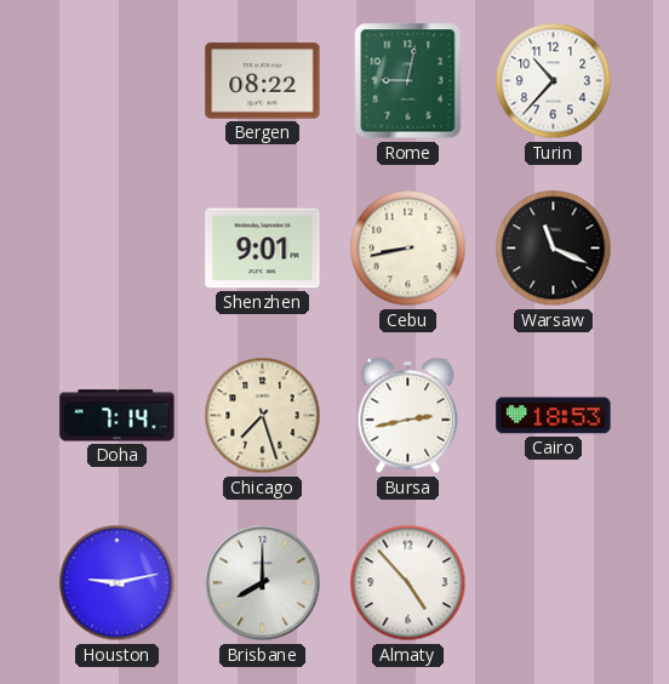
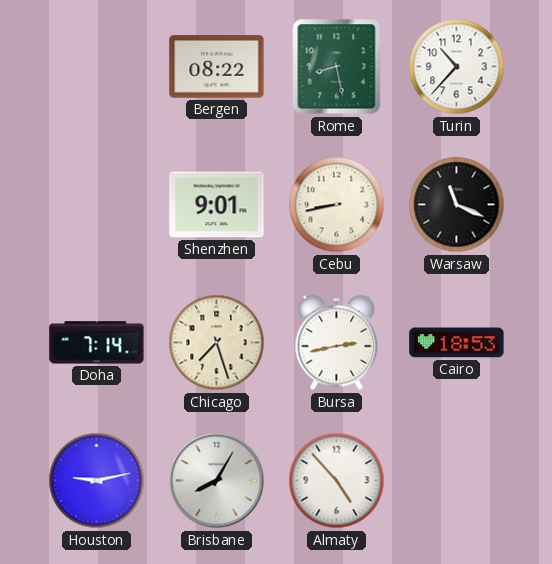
Rome: 9:02 -> 8:28
Brisbane: 8:00 -> 8:05
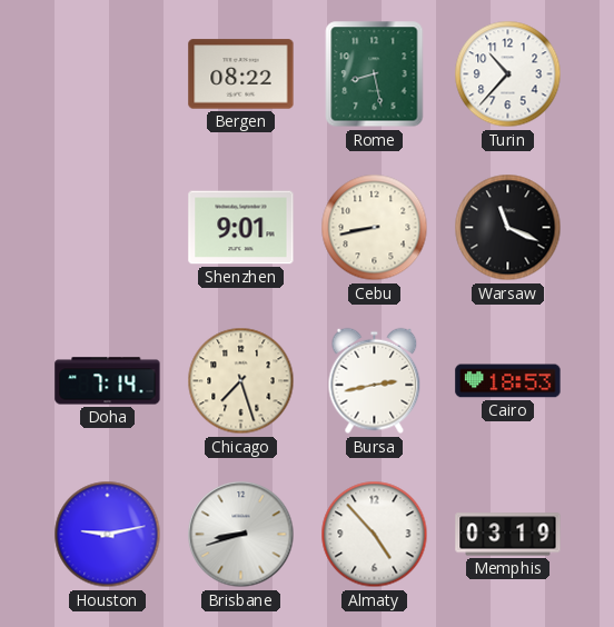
Brisbane: 8:05 -> 8:42
Memphis: none -> 03:19
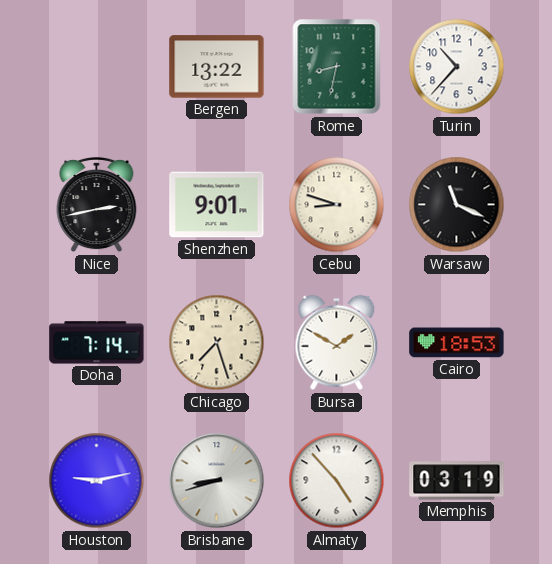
Bergen: 08:22 -> 13:22
Rome: 8:28 -> 8:32
Nice: none -> 2:43
Cebu: 8:43 -> 8:48
Bursa: 2:43 -> 1:50
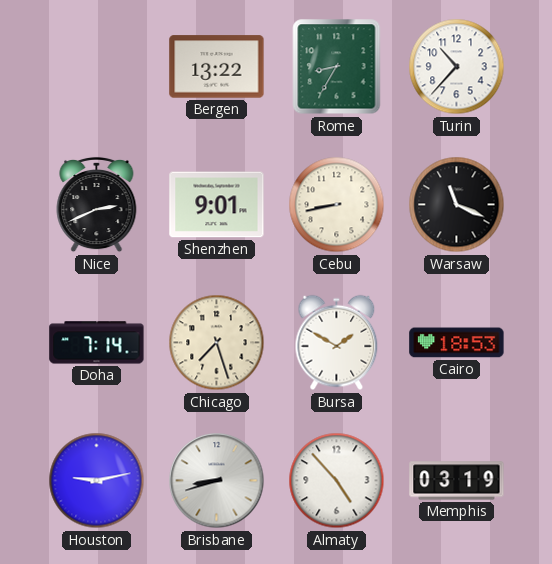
Rome: 8:32 -> 8:35
Nice: 2:43 -> 2:41
Cebu: 8:48 -> 8:43
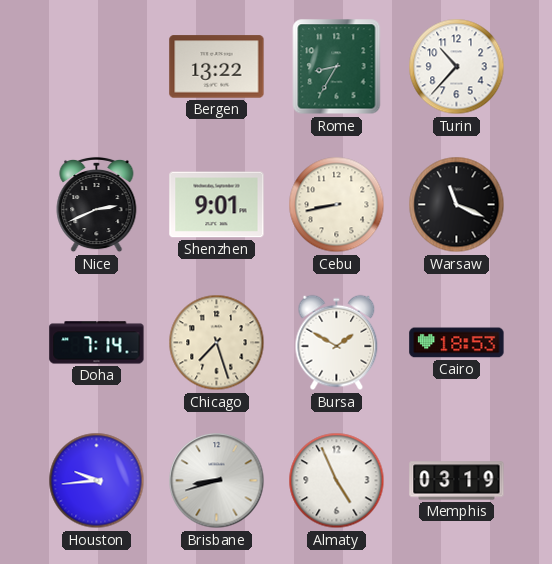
Houston: 9:13 -> 9:44
Almaty: 4:53 -> 4:56
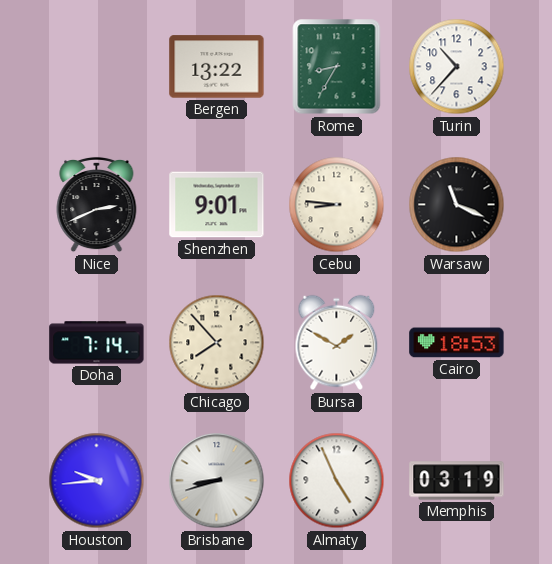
Cebu: 8:43 -> 8:46
Chicago: 7:27 -> 7:53
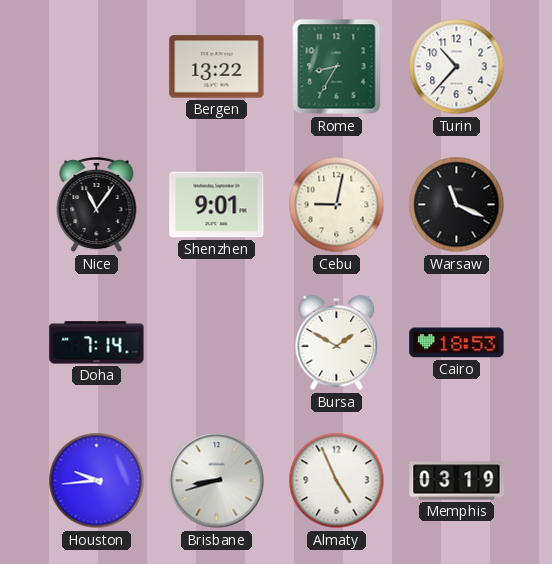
Nice: 2:41 -> 11:06
Cebu: 8:46 -> 9:02
Chicago: 7:53 -> none
